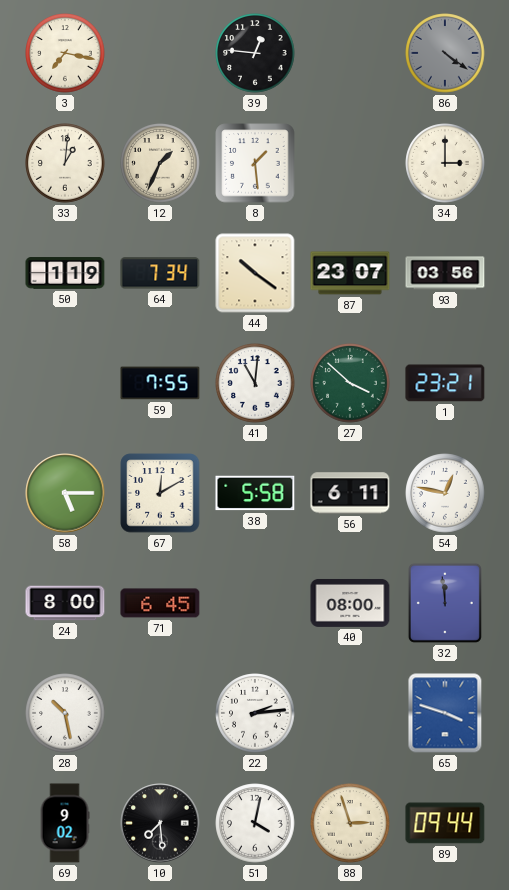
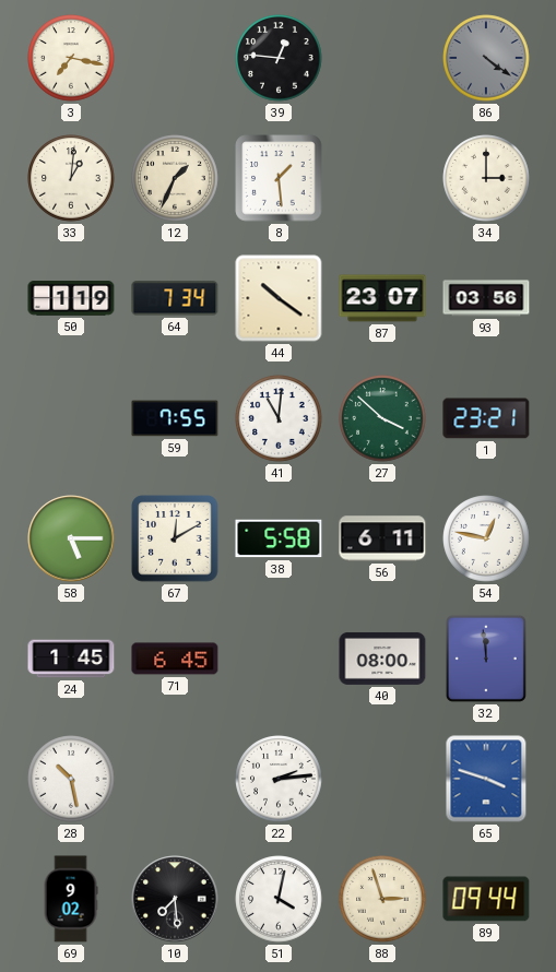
24: 8:00 -> 1:45
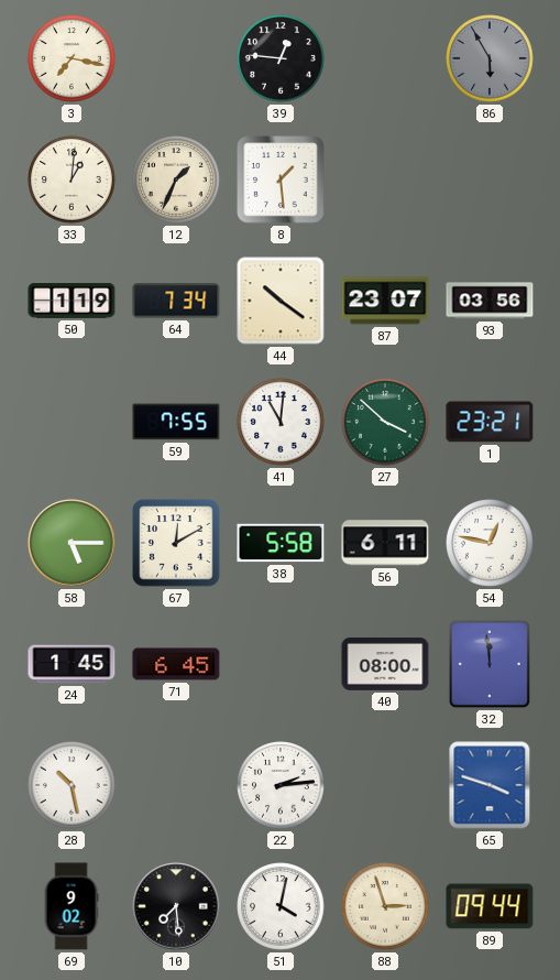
86: 4:21 -> 5:55
34: 3:00 -> none
